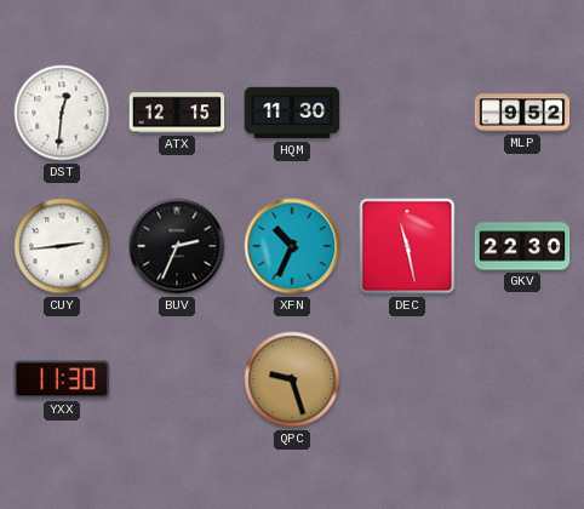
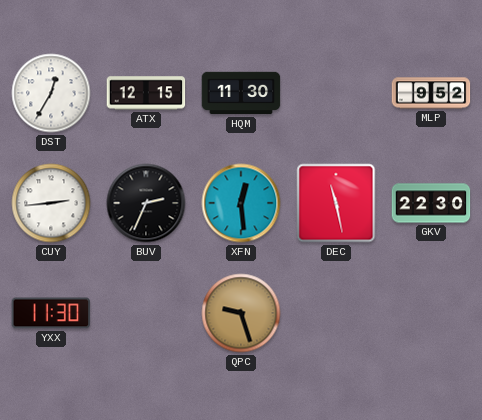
DST: 12:31 -> 12:35
XFN: 10:34 -> 12:29
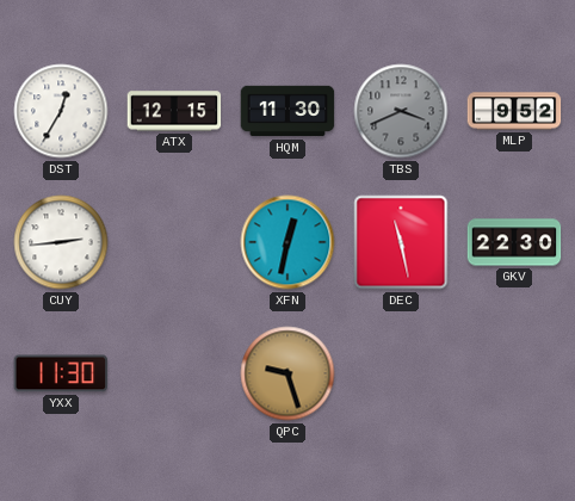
TBS: none -> 3:41
BUV: 2:34 -> none
XFN: 12:29 -> 12:32
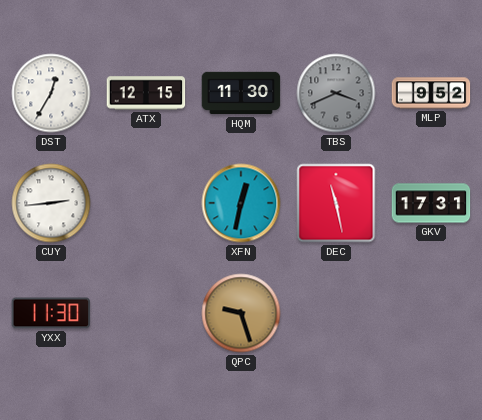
GKV: 22:30 -> 17:31
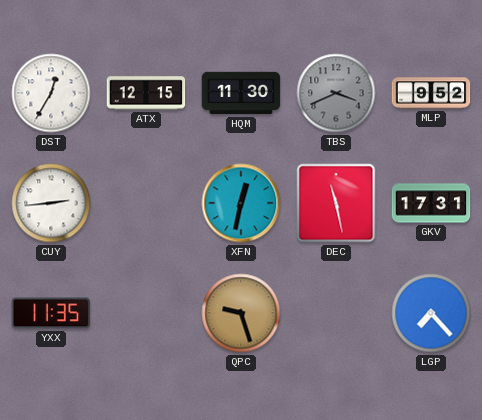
YXX: 11:30 -> 11:35
LGP: none -> 7:23
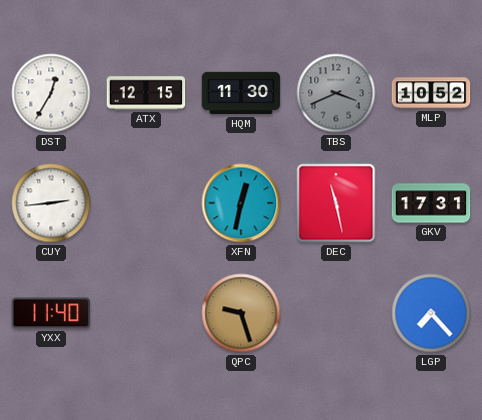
MLP: 9:52 -> 10:52
YXX: 11:35 -> 11:40
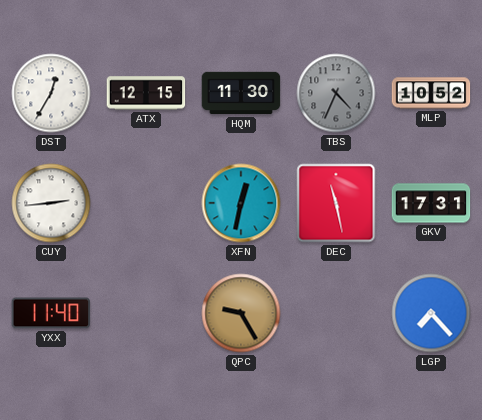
TBS: 3:41 -> 4:34
QPC: 9:27 -> 9:25
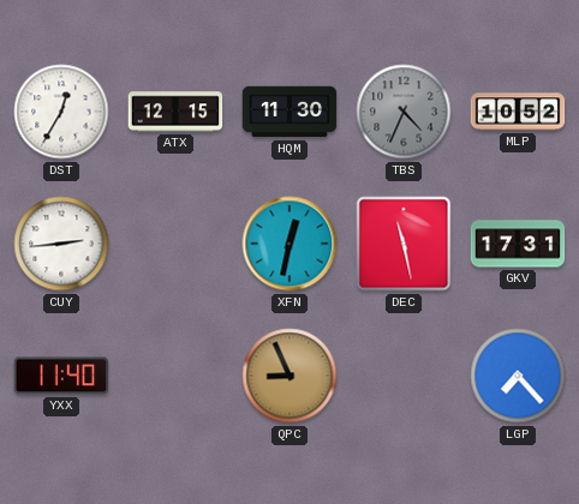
QPC: 9:25 -> 8:56
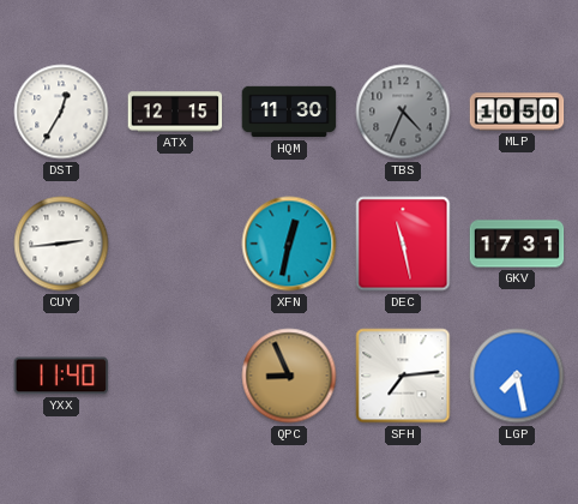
MLP: 10:52 -> 10:50
SFH: none -> 7:14
LGP: 7:23 -> 7:28
